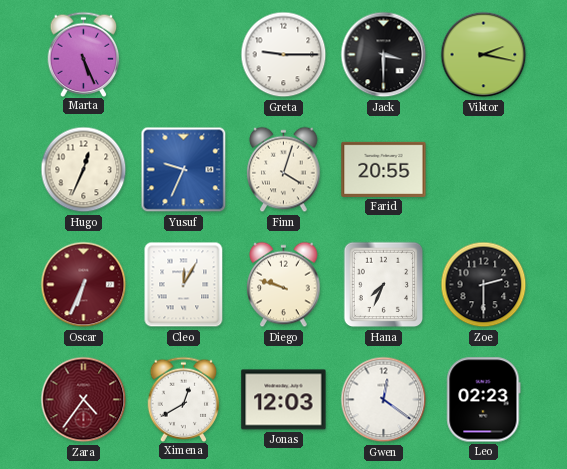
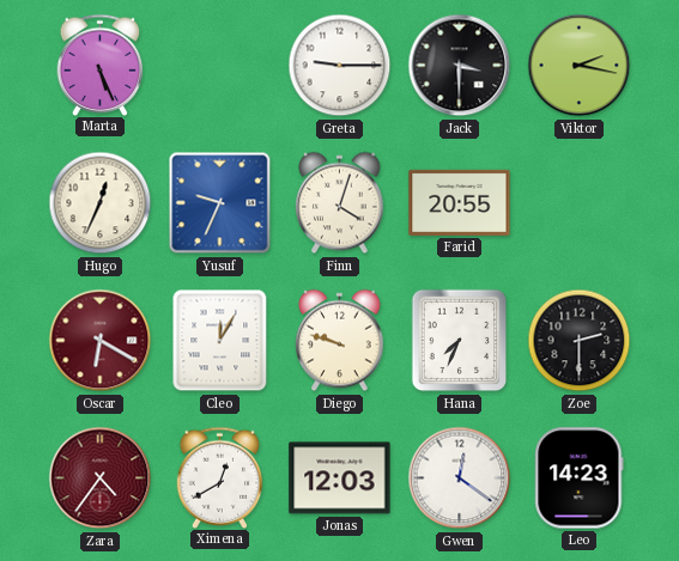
Oscar: 6:34 -> 6:20
Leo: 02:23 -> 14:23
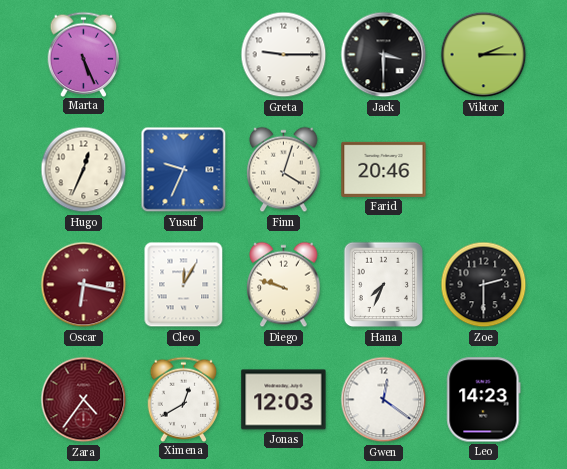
Viktor: 2:17 -> 2:15
Farid: 20:55 -> 20:46
Oscar: 6:20 -> 6:17
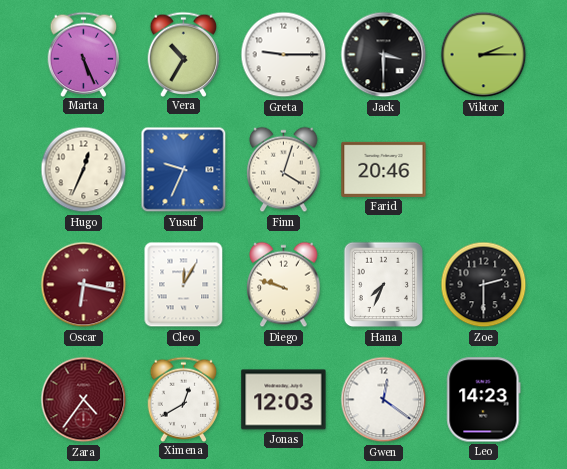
Vera: none -> 10:35
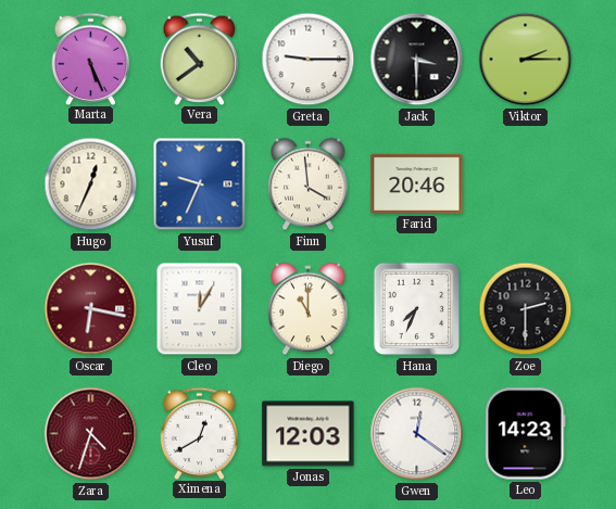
Vera: 10:35 -> 10:39
Finn: 4:03 -> 3:59
Diego: 9:48 -> 11:00
Zara: 4:36 -> 4:33
